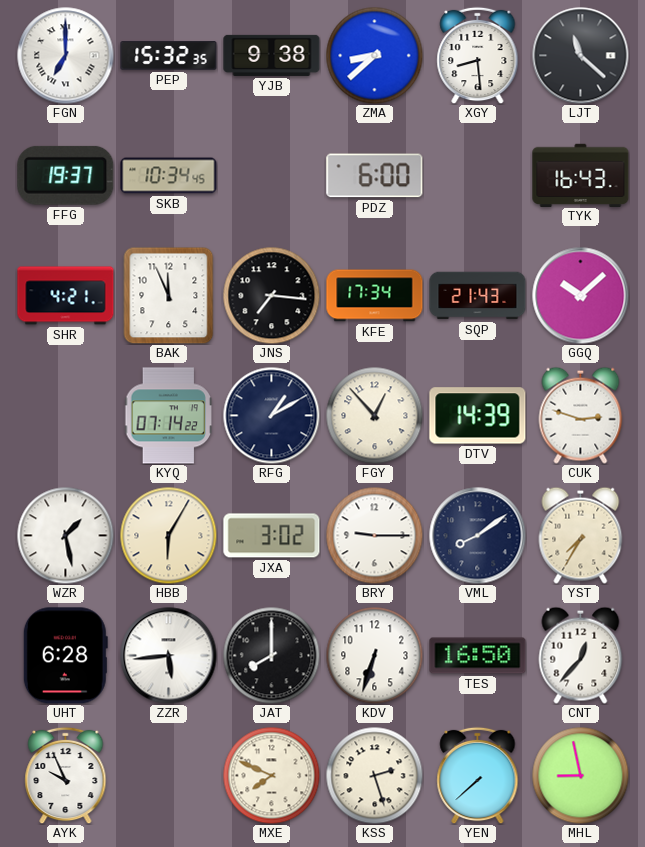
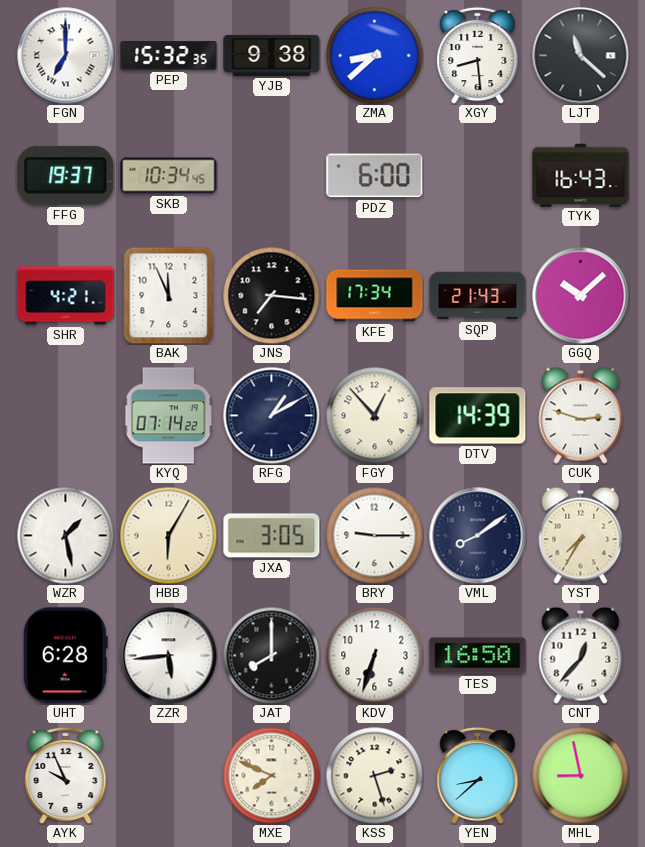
JXA: 3:02 -> 3:05
YEN: 7:38 -> 8:38
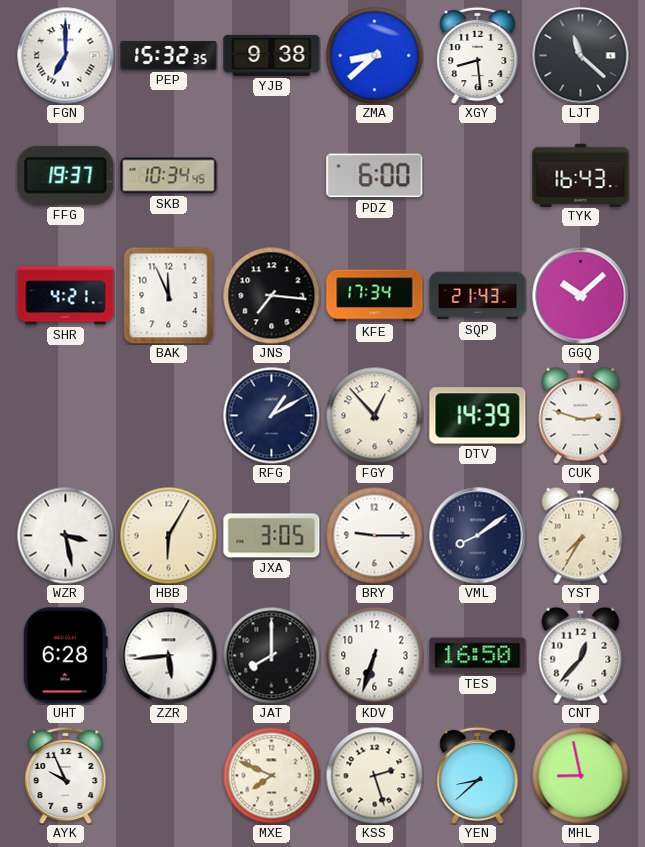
KYQ: 07:14 -> none
WZR: 1:28 -> 3:28
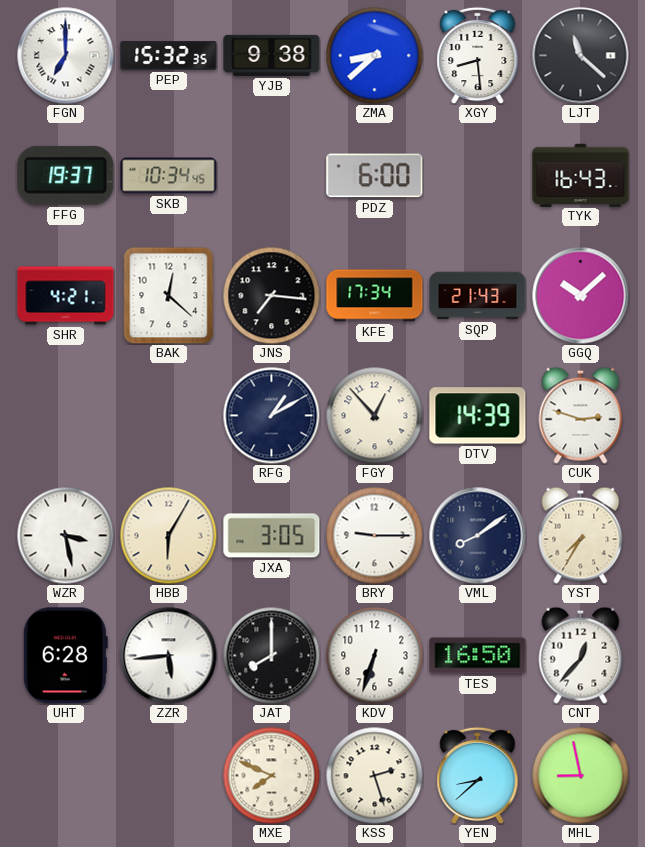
BAK: 11:56 -> 12:22
AYK: 9:56 -> none
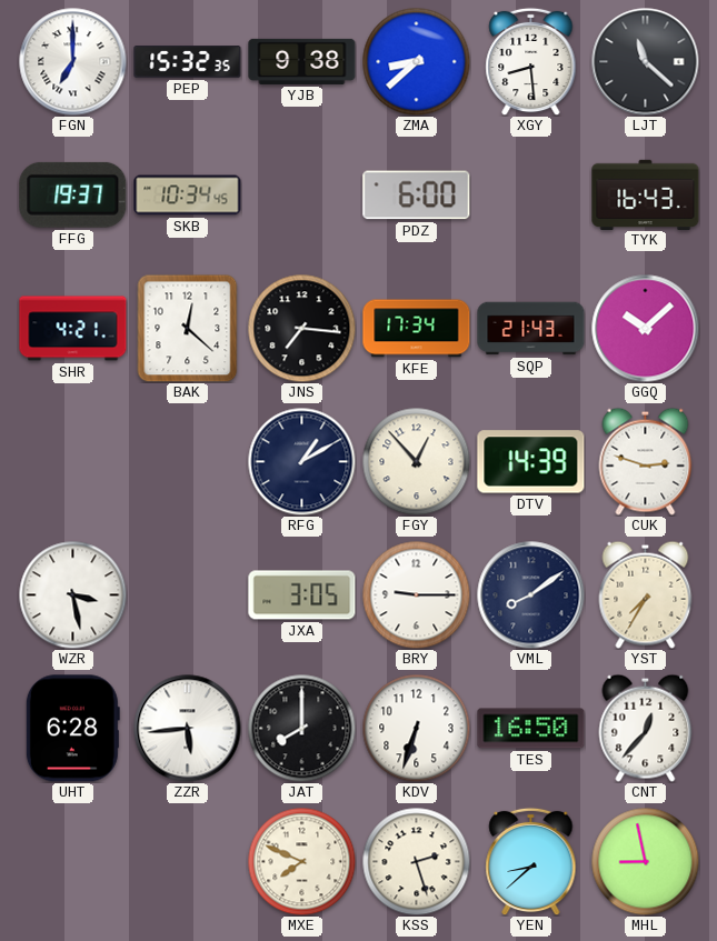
HBB: 6:05 -> none
